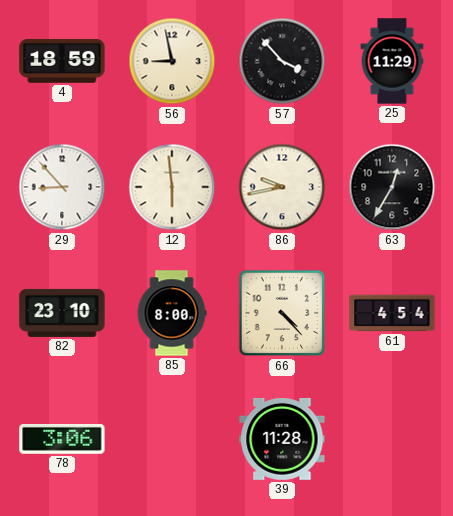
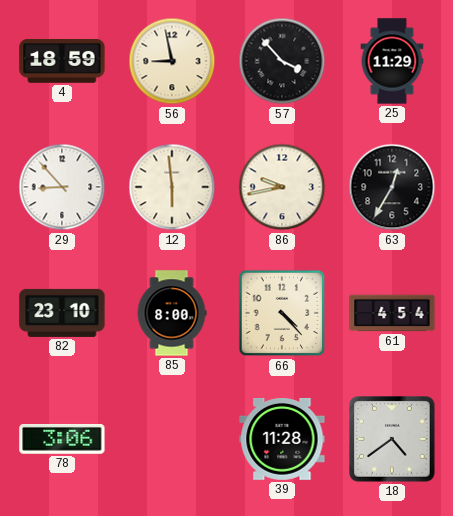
18: none -> 4:39
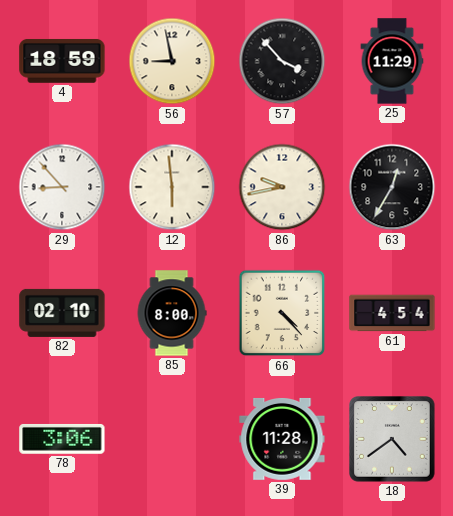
82: 23:10 -> 02:10
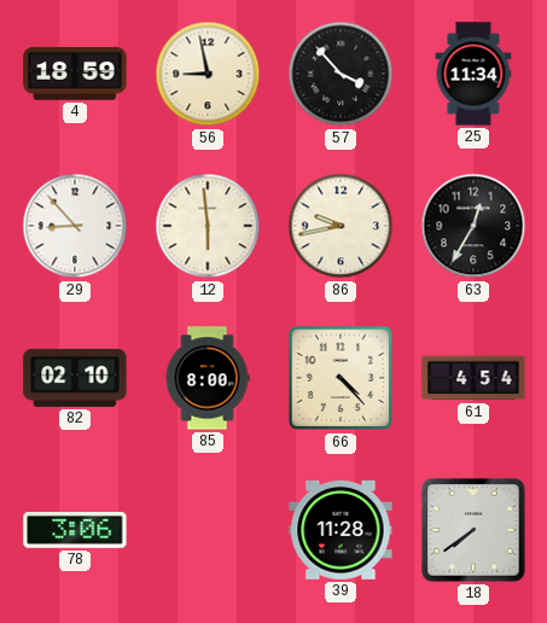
25: 11:29 -> 11:34
18: 4:39 -> 7:39
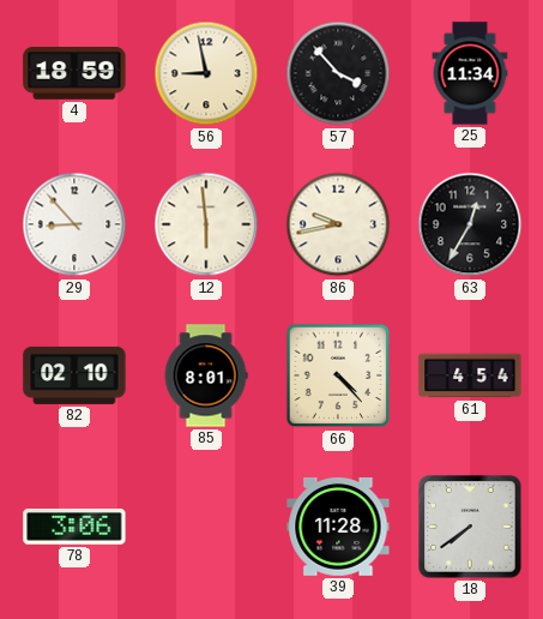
85: 8:00 -> 8:01
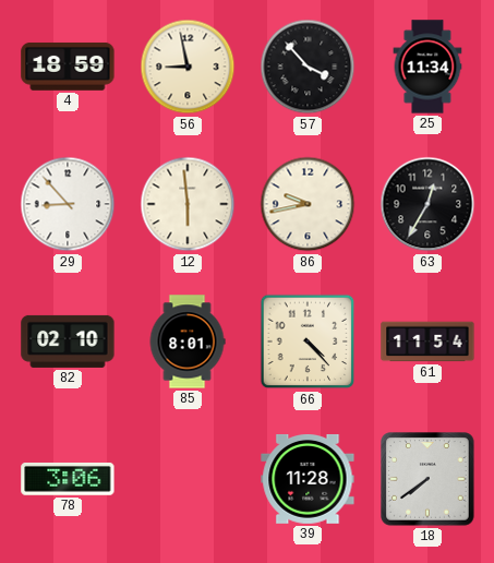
61: 4:54 -> 11:54
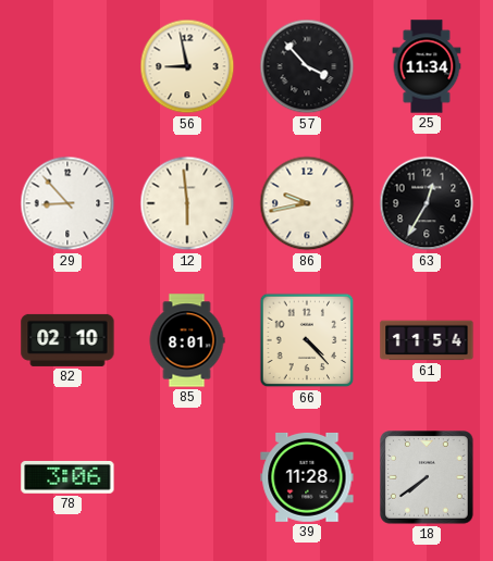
4: 18:59 -> none
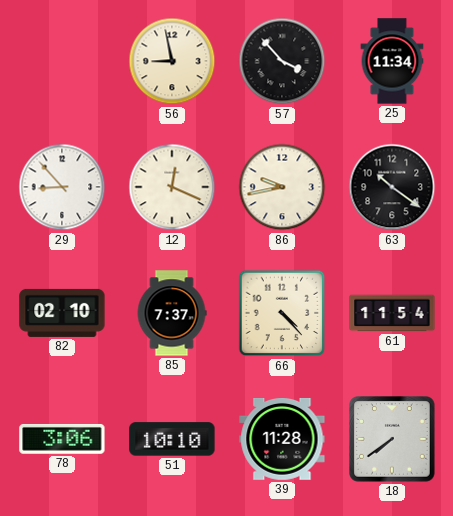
12: 5:59 -> 12:19
63: 12:35 -> 10:21
85: 8:01 -> 7:37
51: none -> 10:10
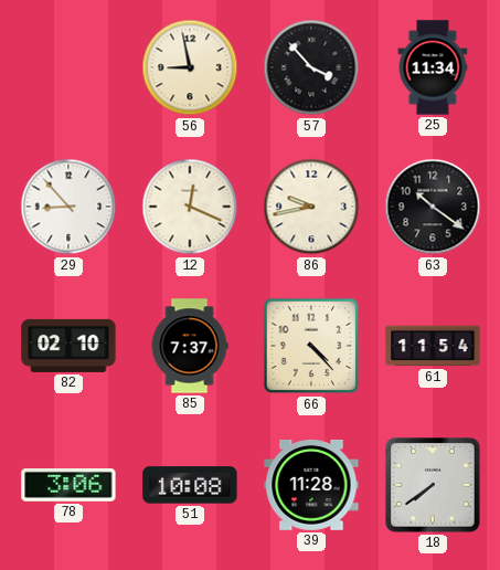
51: 10:10 -> 10:08
